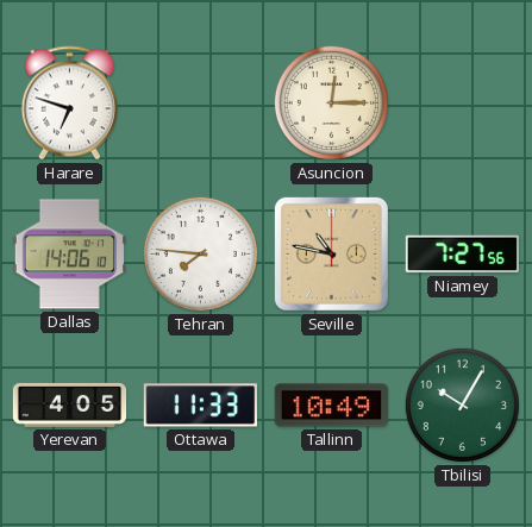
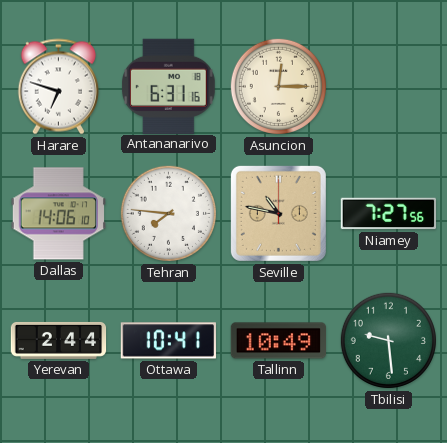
Antananarivo: none -> 6:31
Yerevan: 4:05 -> 2:44
Ottawa: 11:33 -> 10:41
Tbilisi: 10:05 -> 9:29
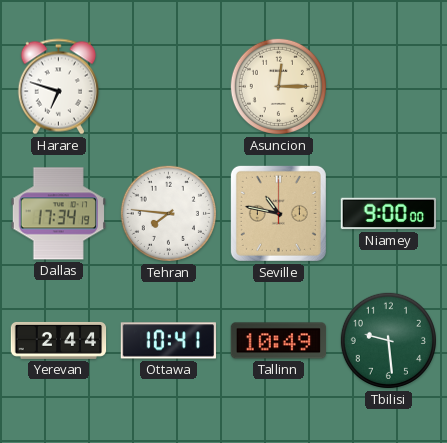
Antananarivo: 6:31 -> none
Dallas: 14:06 -> 17:34
Niamey: 7:27 -> 9:00
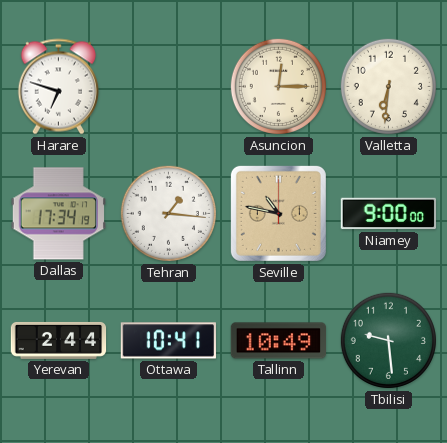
Valletta: none -> 6:31
Tehran: 7:46 -> 1:16
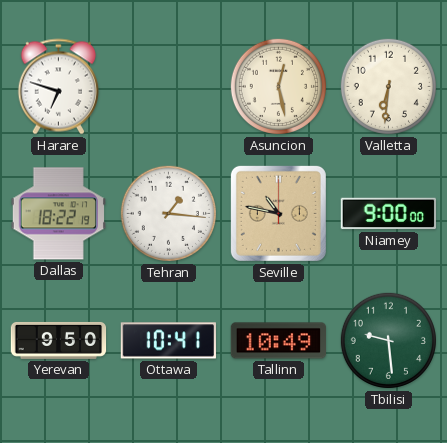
Asuncion: 12:15 -> 12:28
Dallas: 17:34 -> 18:22
Yerevan: 2:44 -> 9:50
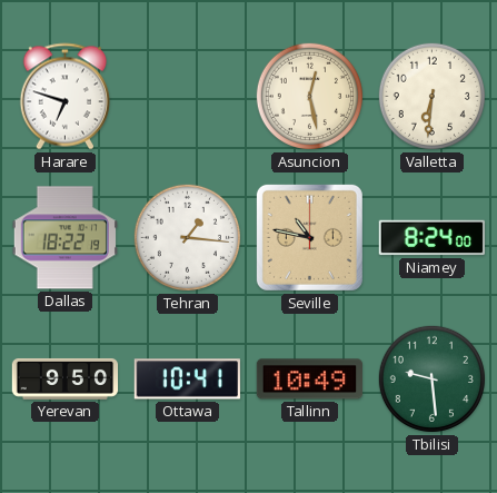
Niamey: 9:00 -> 8:24
